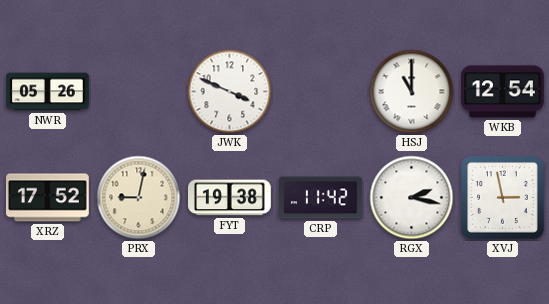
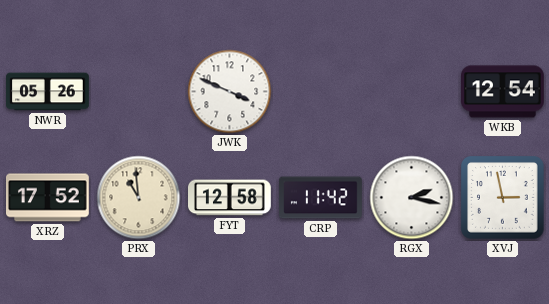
HSJ: 11:00 -> none
PRX: 9:02 -> 10:59
FYT: 19:38 -> 12:58
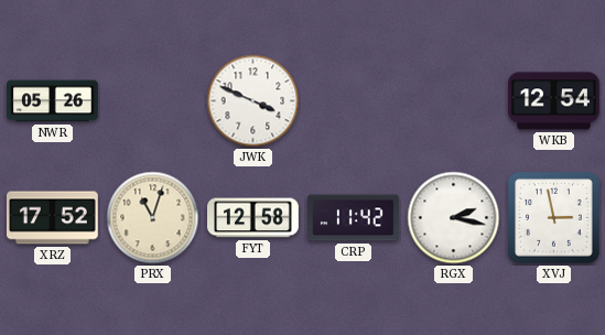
PRX: 10:59 -> 11:03
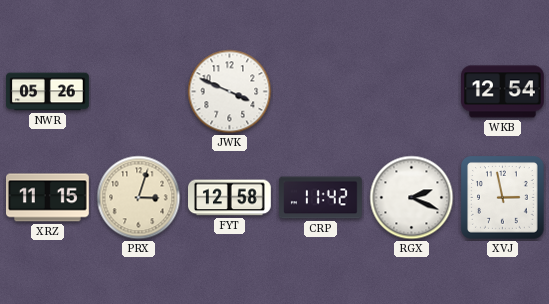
XRZ: 17:52 -> 11:15
PRX: 11:03 -> 3:03
RGX: 2:17 -> 2:19
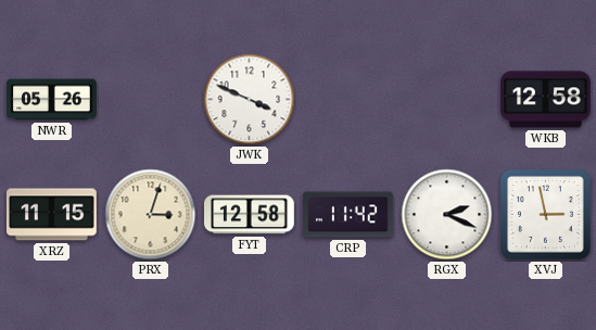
WKB: 12:54 -> 12:58
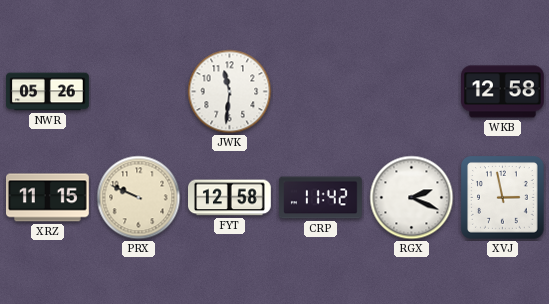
JWK: 3:49 -> 11:31
PRX: 3:03 -> 9:49
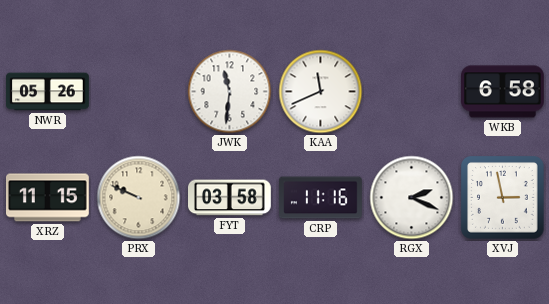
KAA: none -> 11:41
WKB: 12:58 -> 6:58
FYT: 12:58 -> 03:58
CRP: 11:42 -> 11:16
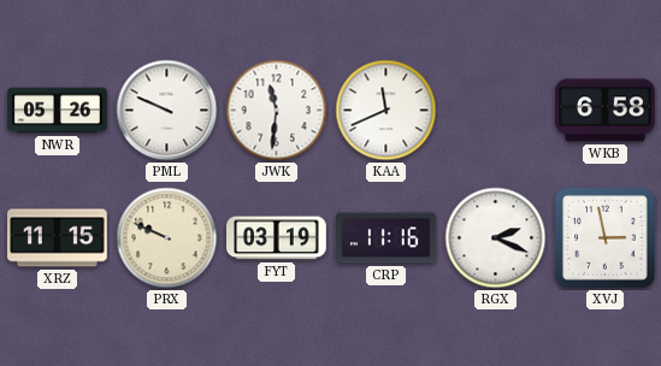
PML: none -> 9:49
FYT: 03:58 -> 03:19
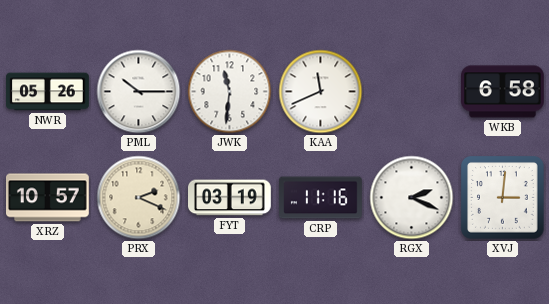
PML: 9:49 -> 10:15
XRZ: 11:15 -> 10:57
PRX: 9:49 -> 2:19
XVJ: 2:58 -> 3:01
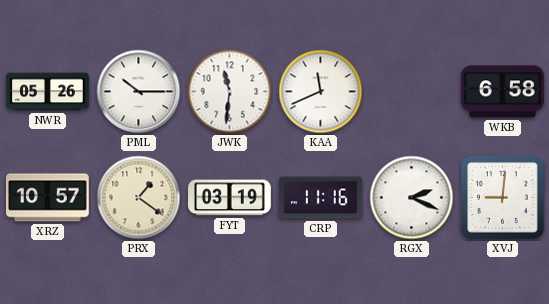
PRX: 2:19 -> 1:21
XVJ: 3:01 -> 9:01
